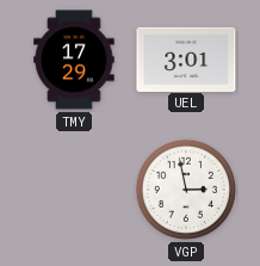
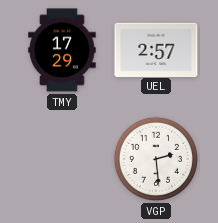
UEL: 3:01 -> 2:57
VGP: 2:58 -> 2:29
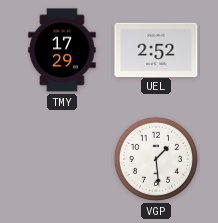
UEL: 2:57 -> 2:52
VGP: 2:29 -> 1:29
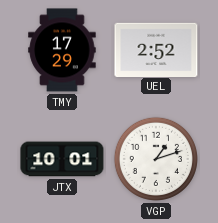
JTX: none -> 10:01
VGP: 1:29 -> 1:12
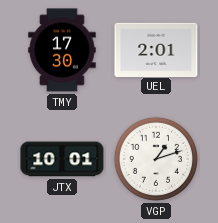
TMY: 17:29 -> 17:30
UEL: 2:52 -> 2:01
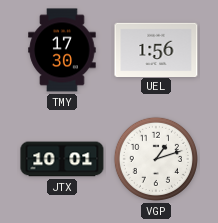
UEL: 2:01 -> 1:56
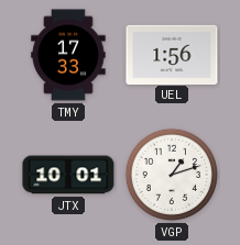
TMY: 17:30 -> 17:33
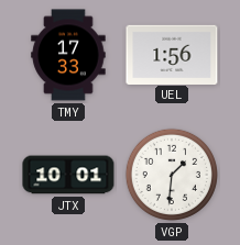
VGP: 1:12 -> 1:31
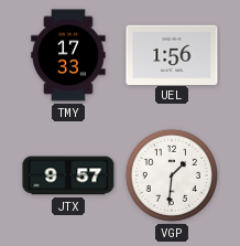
JTX: 10:01 -> 9:57
